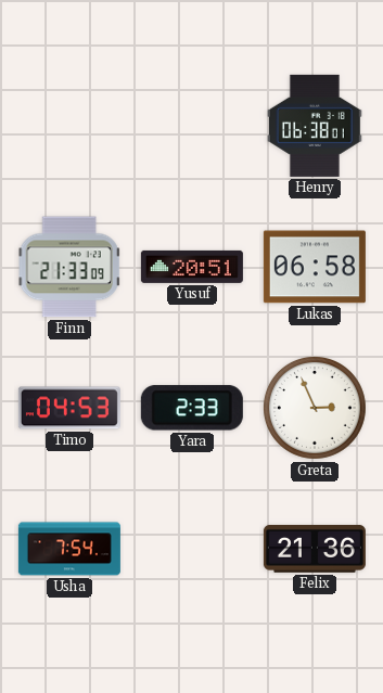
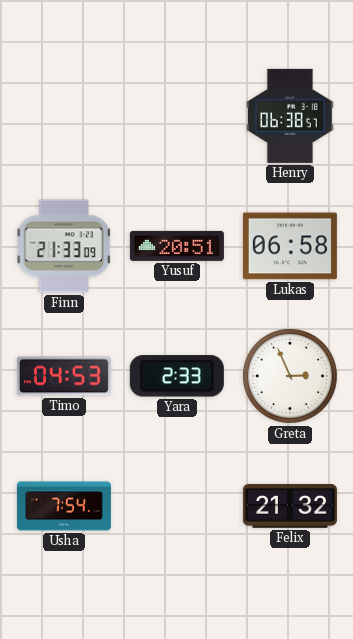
Henry: 06:38:01 -> 06:38:57
Felix: 21:36 -> 21:32
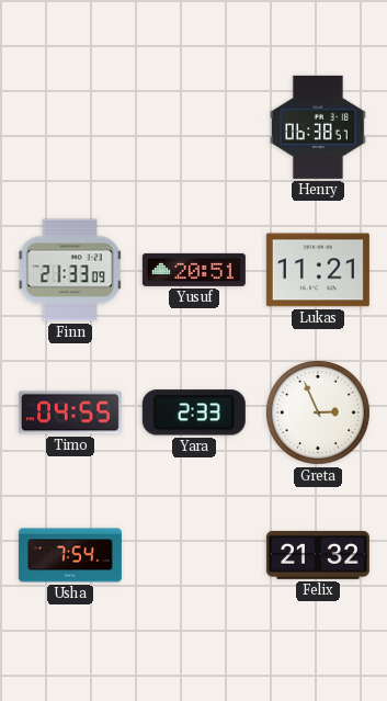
Lukas: 06:58 -> 11:21
Timo: 04:53 -> 04:55
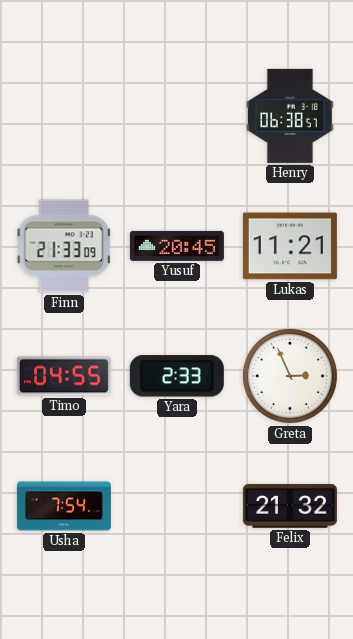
Yusuf: 20:51 -> 20:45
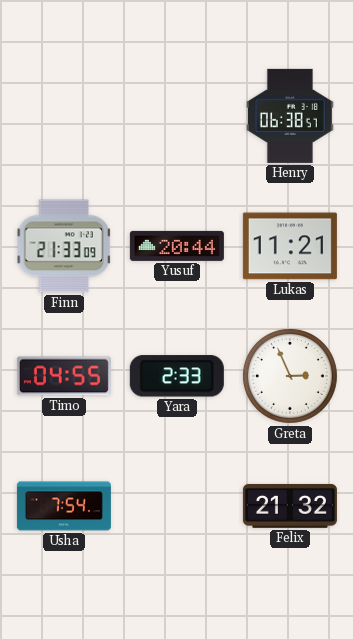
Yusuf: 20:45 -> 20:44
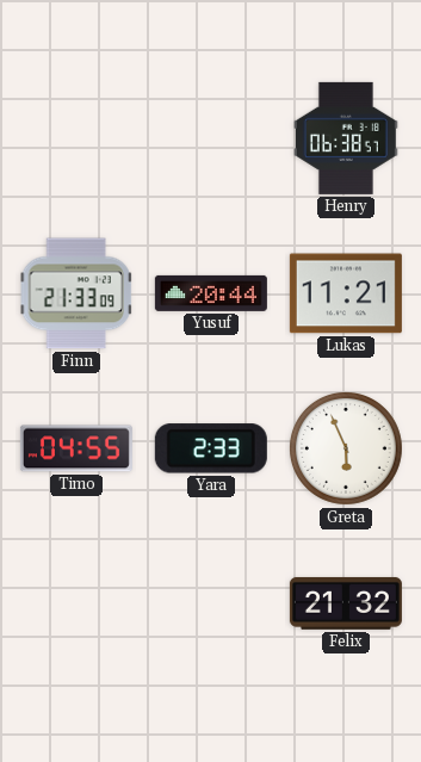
Greta: 2:56 -> 5:56
Usha: 7:54 -> none
